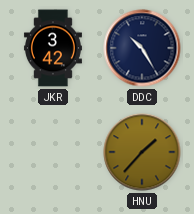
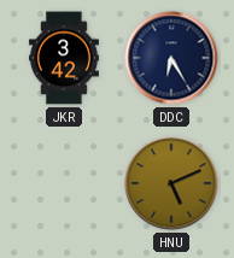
DDC: 10:25 -> 6:25
HNU: 1:37 -> 5:11
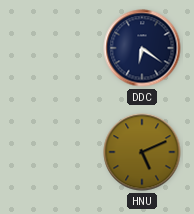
JKR: 3:42 -> none
DDC: 6:25 -> 6:21
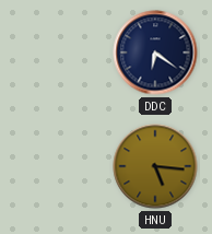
HNU: 5:11 -> 5:16
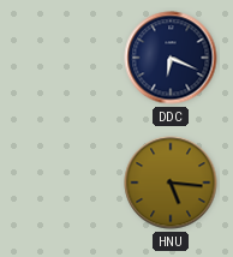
DDC: 6:21 -> 6:19
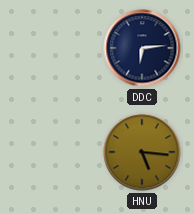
DDC: 6:19 -> 6:14
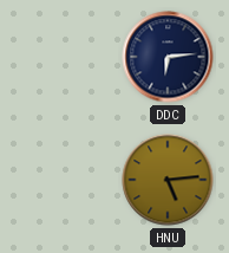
HNU: 5:16 -> 5:14
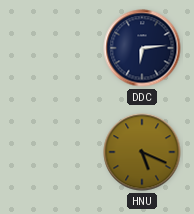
HNU: 5:14 -> 5:19
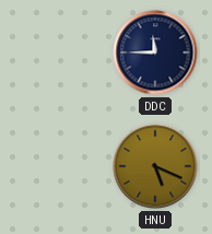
DDC: 6:14 -> 11:45
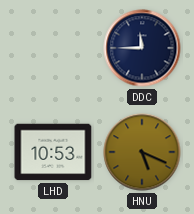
LHD: none -> 10:53
